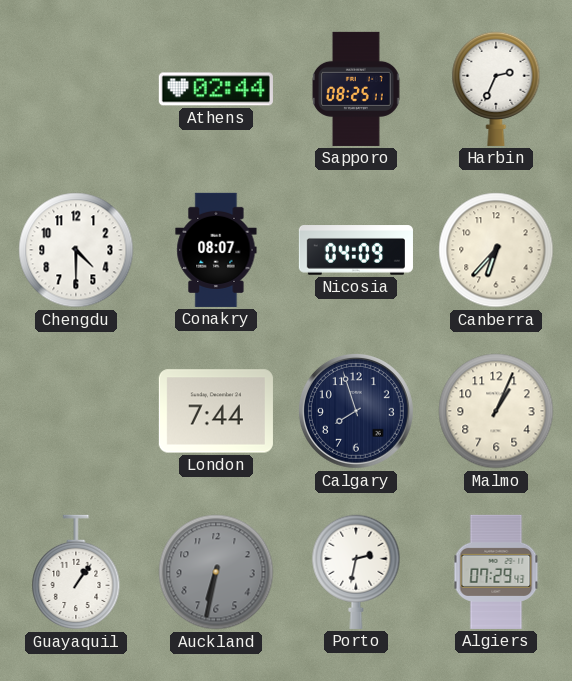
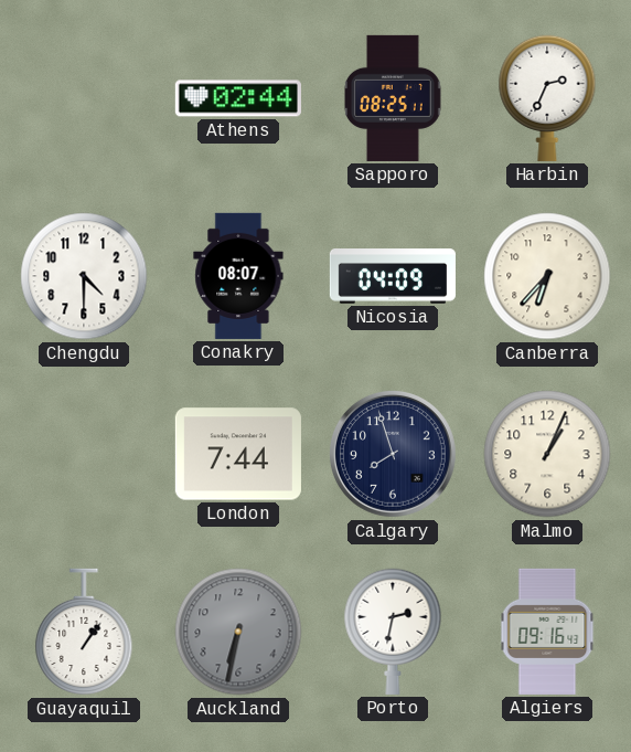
Algiers: 07:29 -> 09:16
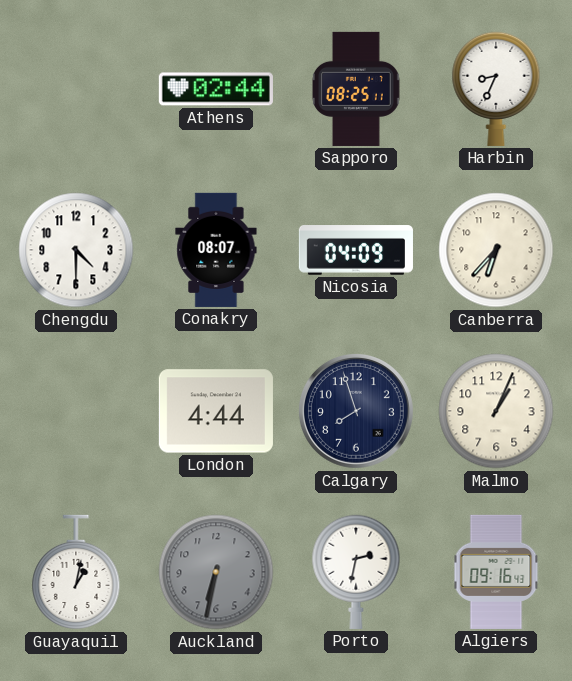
Harbin: 2:34 -> 8:34
London: 7:44 -> 4:44
Guayaquil: 1:06 -> 1:02
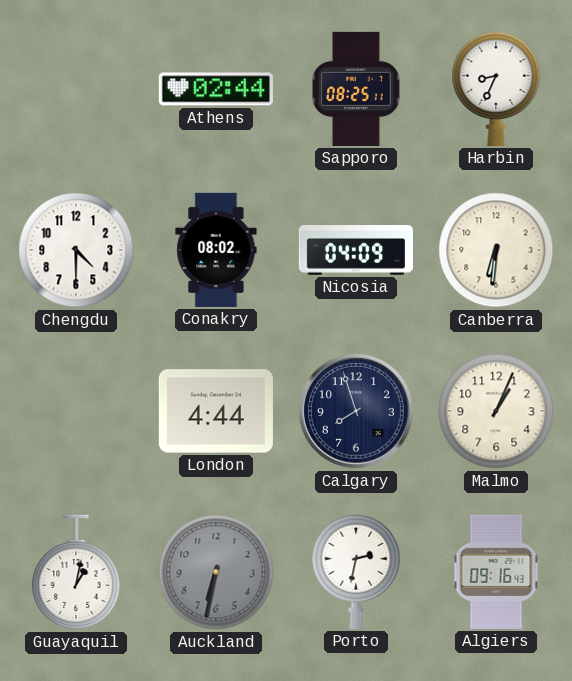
Conakry: 08:07 -> 08:02
Canberra: 6:37 -> 6:31
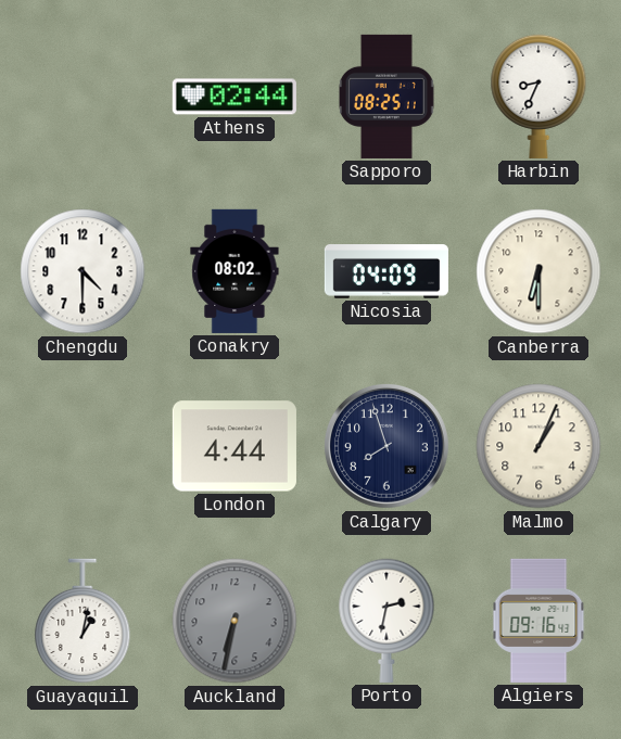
Canberra: 6:31 -> 6:30
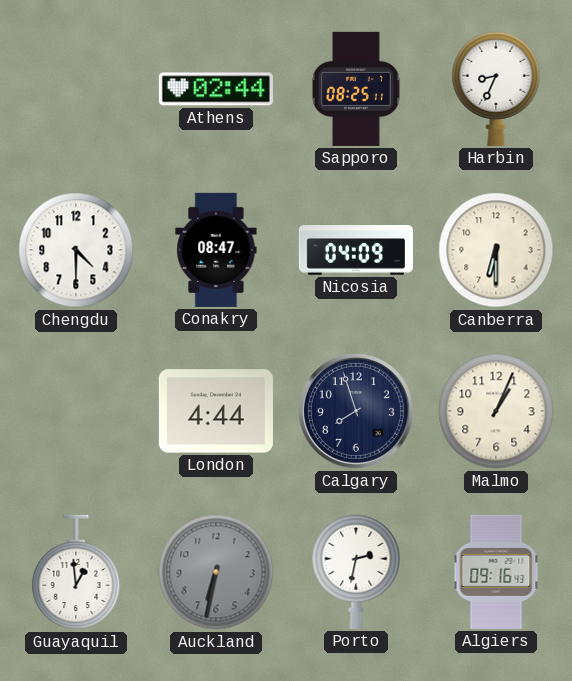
Conakry: 08:02 -> 08:47
Guayaquil: 1:02 -> 12:59
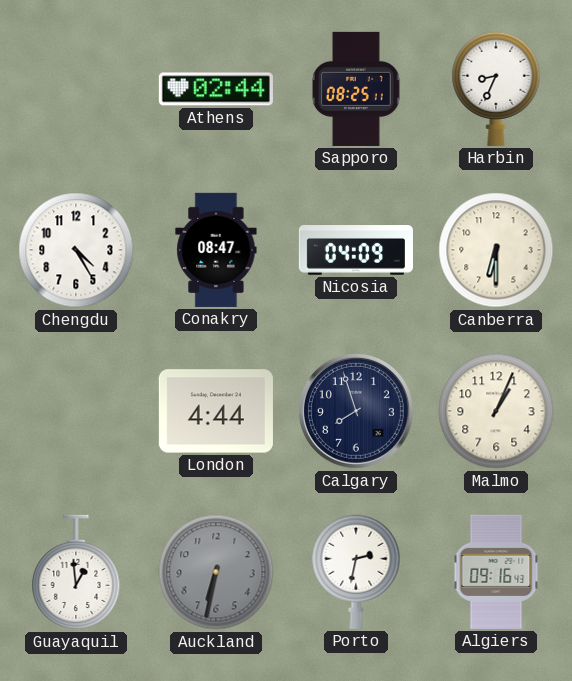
Chengdu: 4:30 -> 4:25
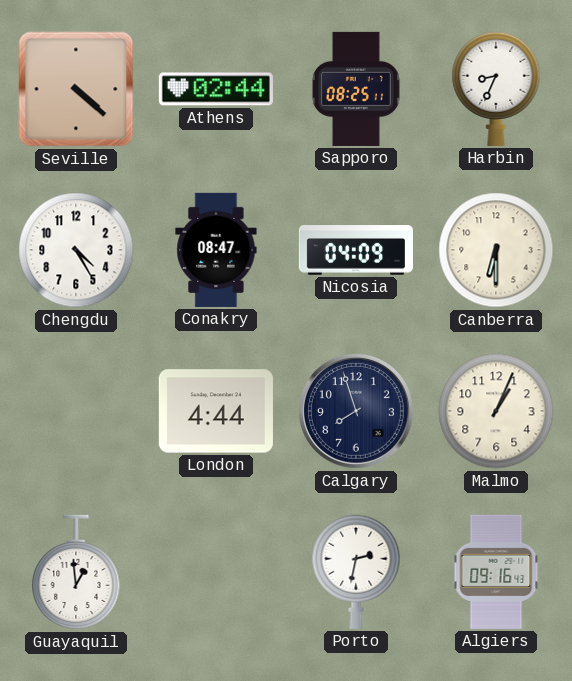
Seville: none -> 4:22
Auckland: 6:32 -> none
